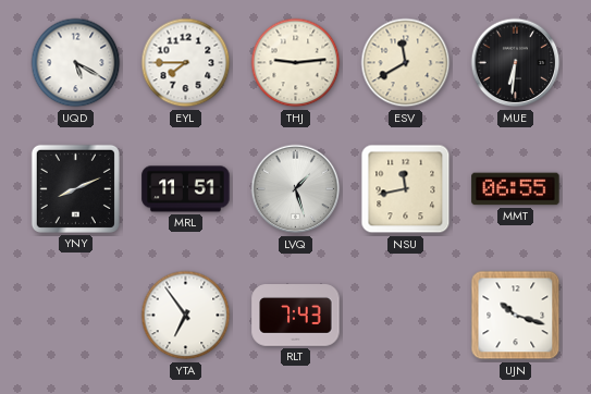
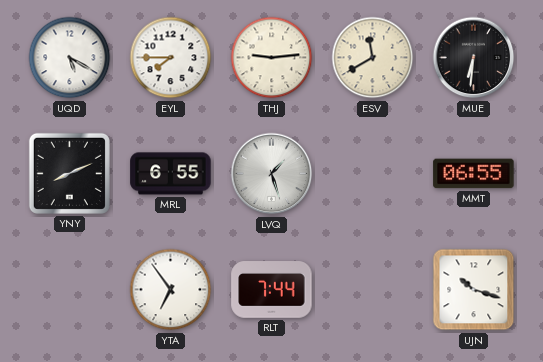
MRL: 11:51 -> 6:55
NSU: 11:43 -> none
RLT: 7:43 -> 7:44
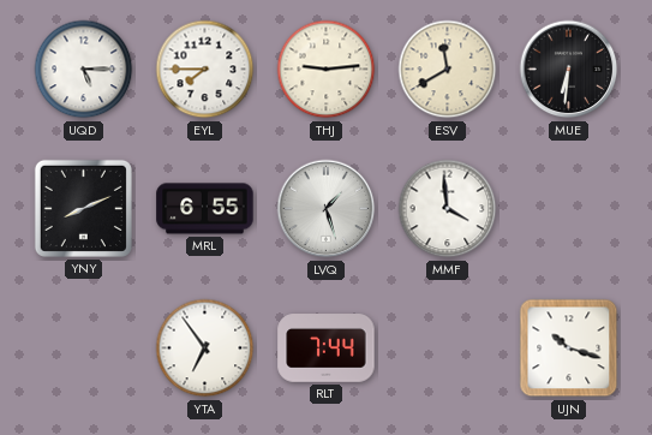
UQD: 5:20 -> 5:15
MMF: none -> 3:59
MMT: 06:55 -> none
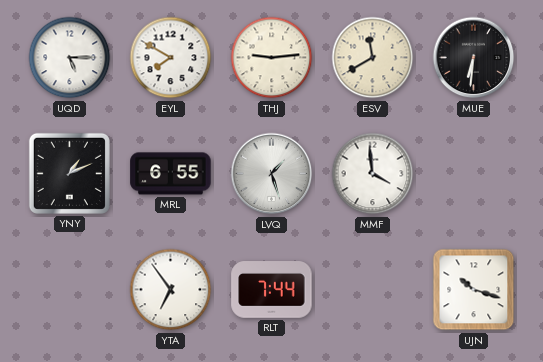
EYL: 7:45 -> 7:50
YNY: 8:11 -> 1:11
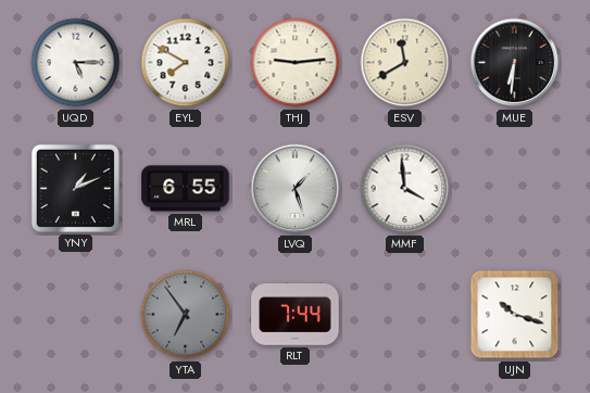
YTA dial: white -> grey
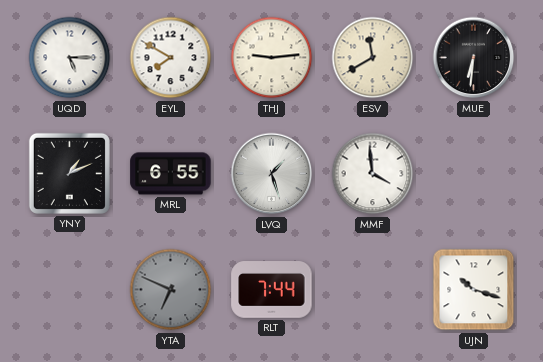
YTA: 6:54 -> 6:49
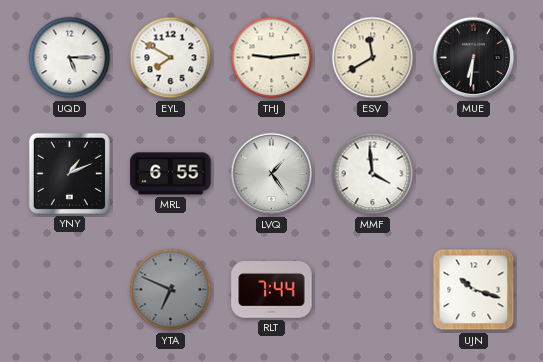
LVQ: 1:27 -> 1:24
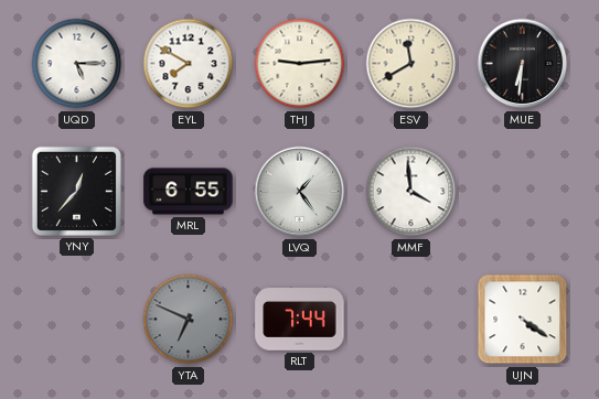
YNY: 1:11 -> 12:37
UJN: 10:18 -> 4:21
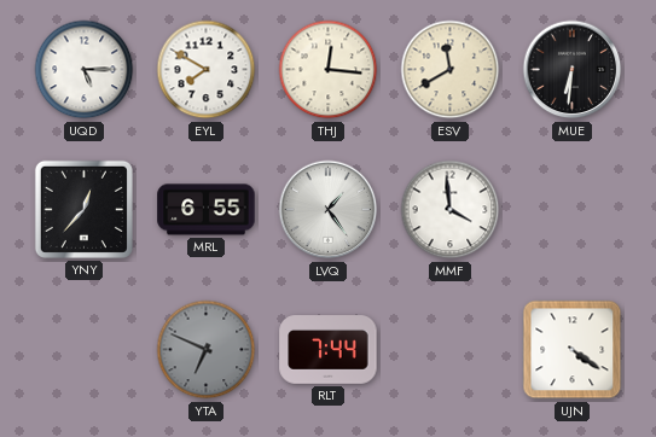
THJ: 9:14 -> 12:16
